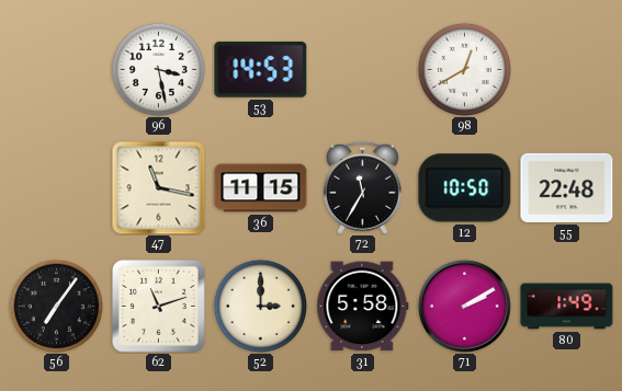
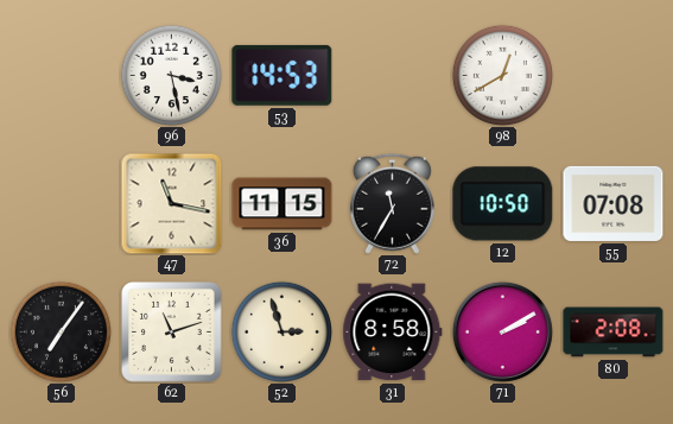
55: 22:48 -> 07:08
52: 3:00 -> 2:57
31: 5:58 -> 8:58
80: 1:49 -> 2:08
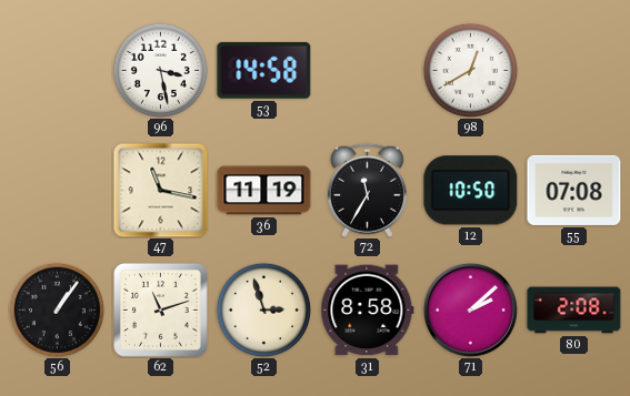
53: 14:53 -> 14:58
36: 11:15 -> 11:19
56: 7:06 -> 1:06
71: 2:10 -> 2:08
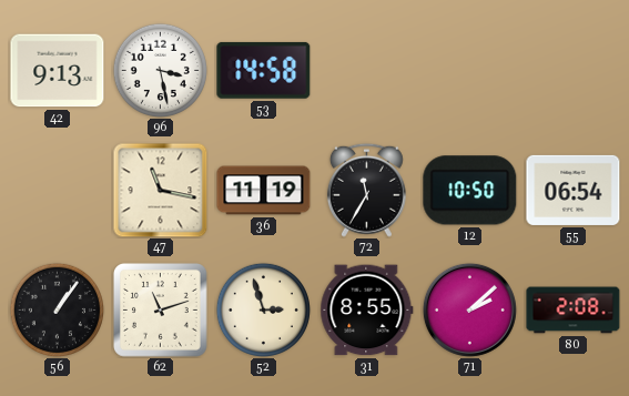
42: none -> 9:13
98: 12:40 -> none
55: 07:08 -> 06:54
31: 8:58 -> 8:55
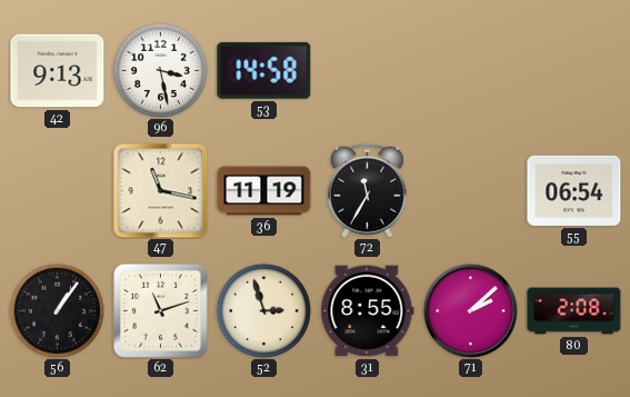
12: 10:50 -> none
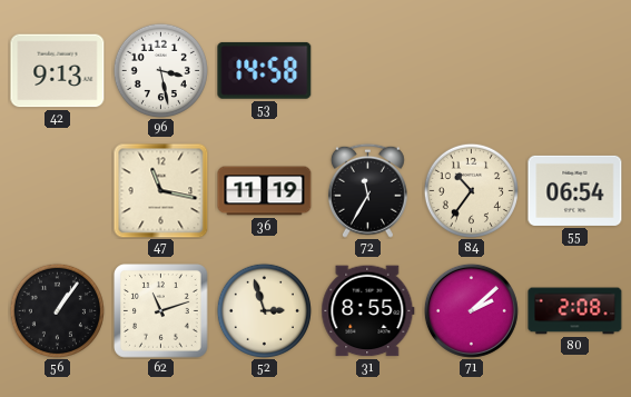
84: none -> 10:36
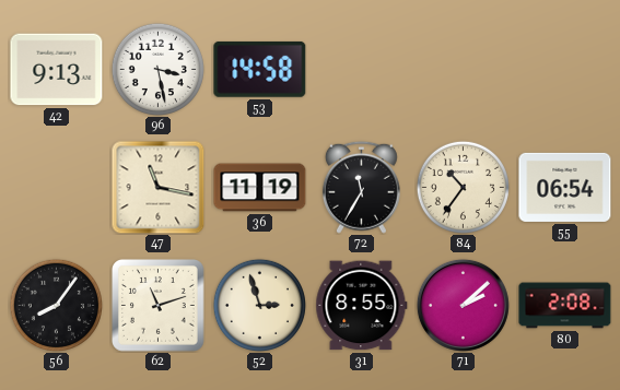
56: 1:06 -> 8:06
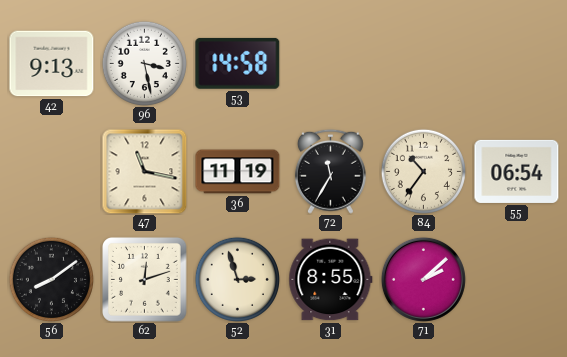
56: 8:06 -> 8:09
62: 11:12 -> 12:12
80: 2:08 -> none
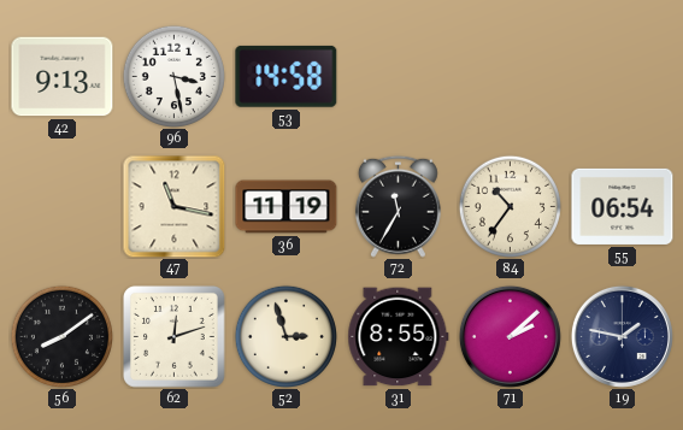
19: none -> 1:47
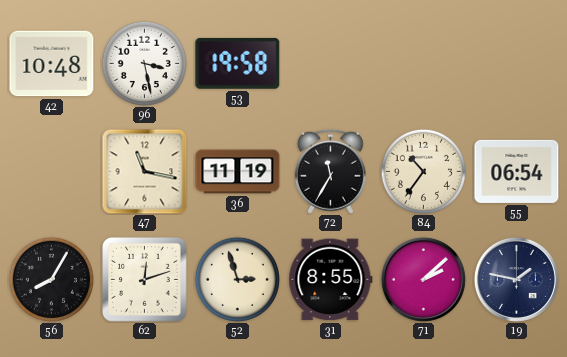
42: 9:13 -> 10:48
53: 14:58 -> 19:58
56: 8:09 -> 8:05
